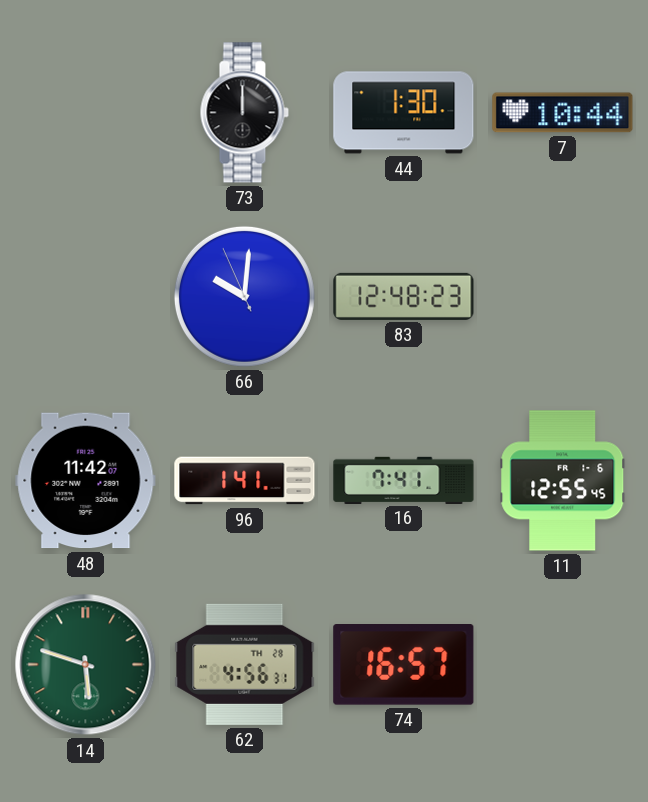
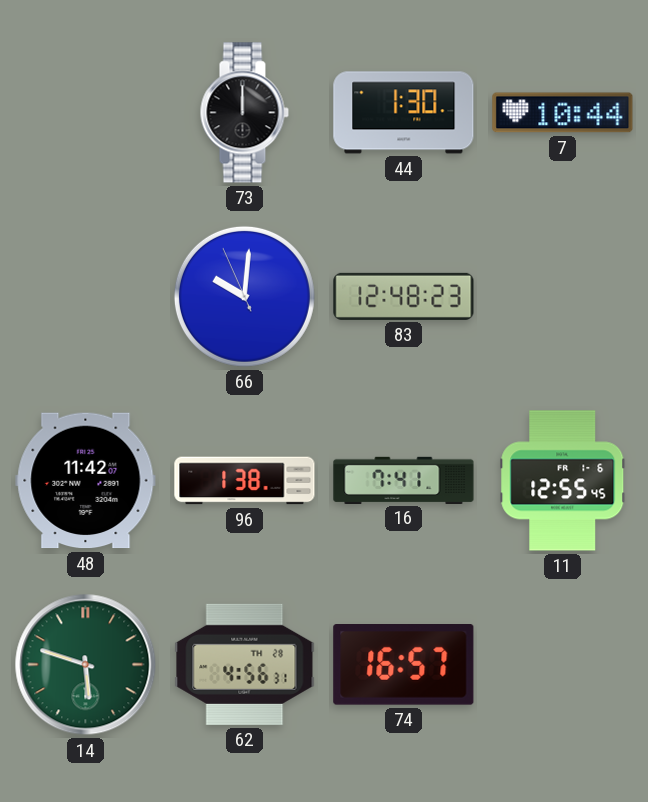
96: 1:41 -> 1:38
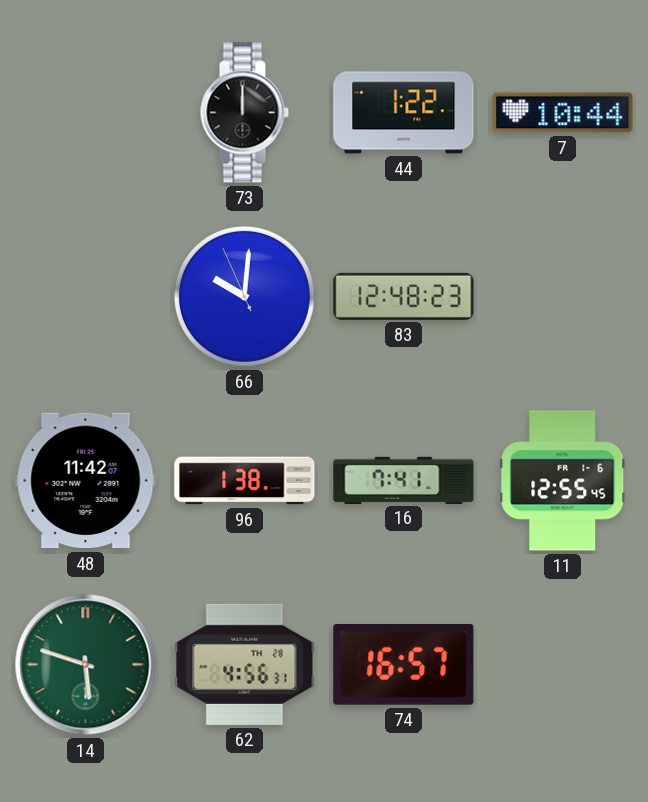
44: 1:30 -> 1:22
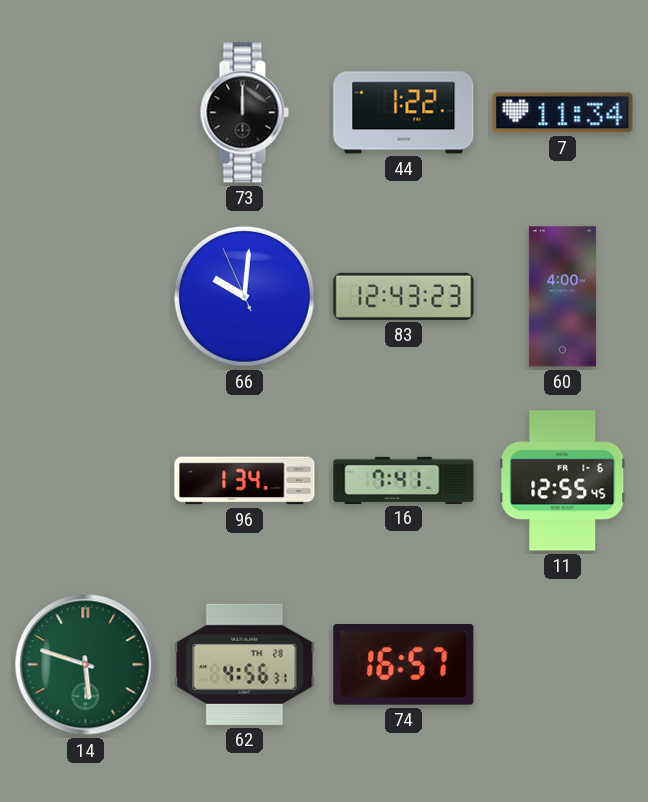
7: 10:44 -> 11:34
83: 12:48 -> 12:43
60: none -> 4:00
48: 11:42 -> none
96: 1:38 -> 1:34
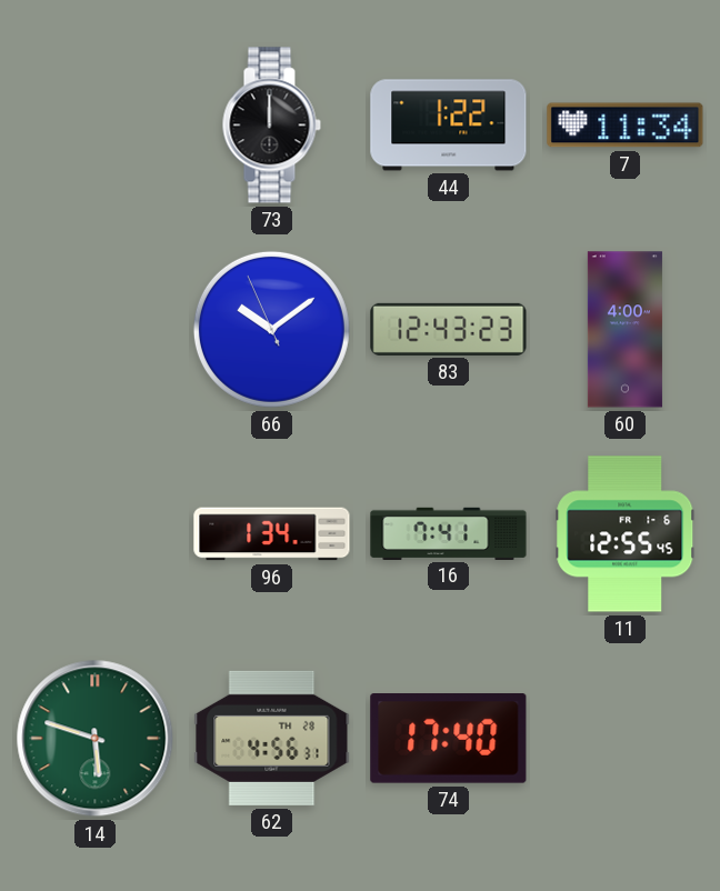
66: 10:00 -> 10:08
74: 16:57 -> 17:40
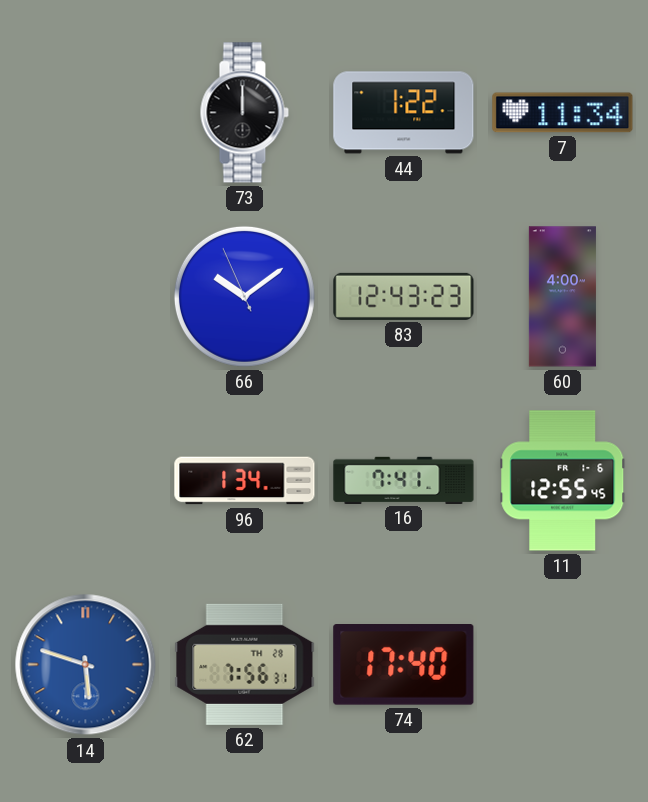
14 dial: green -> blue
62: 4:56 -> 7:56
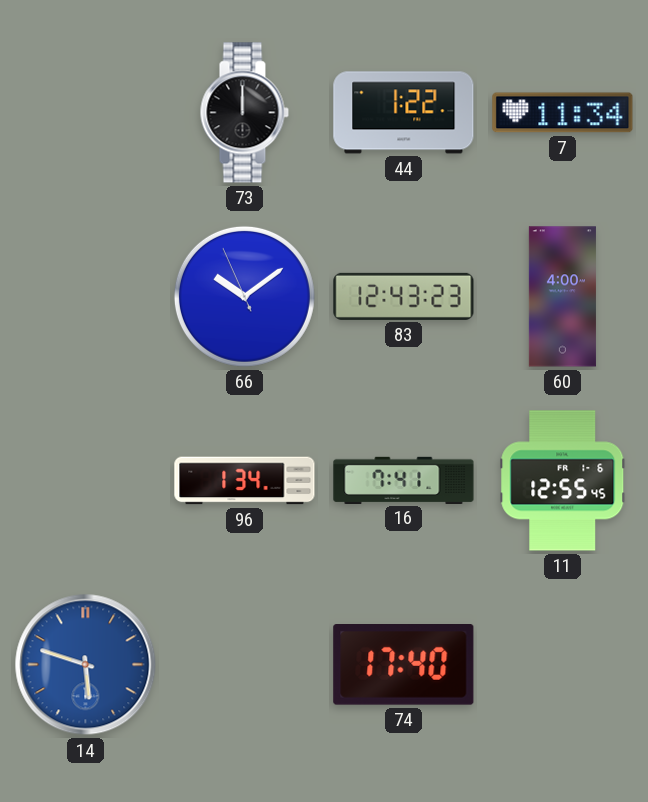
62: 7:56 -> none
